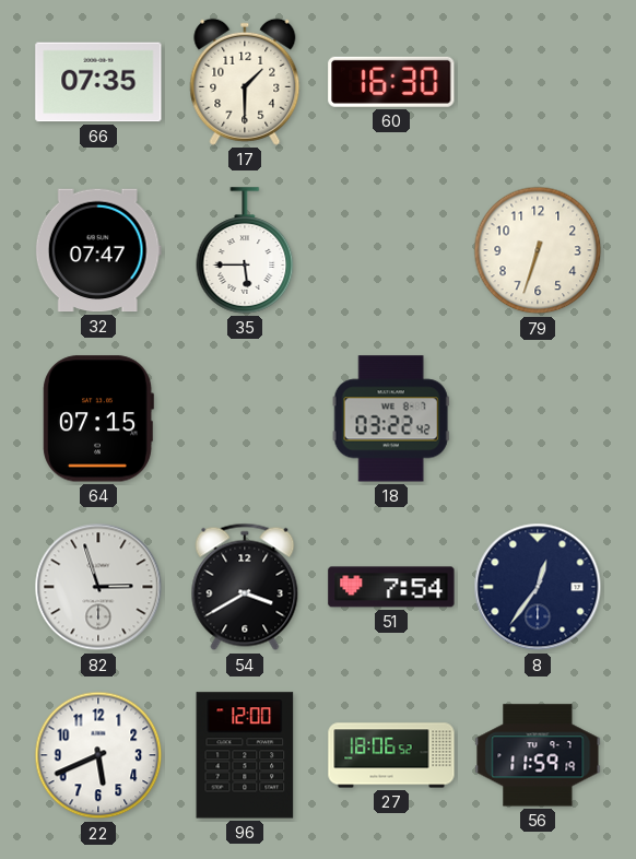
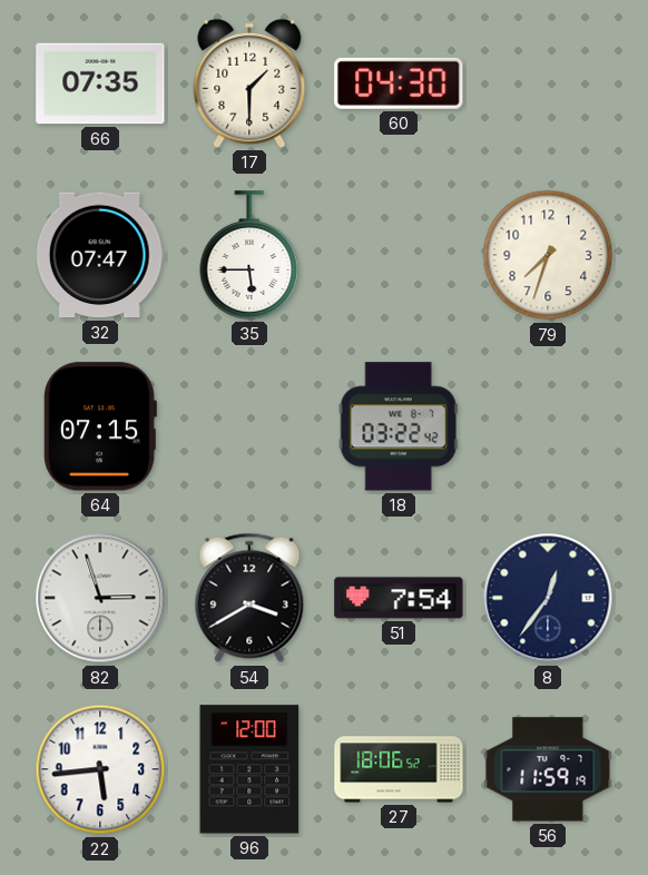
60: 16:30 -> 04:30
79: 6:33 -> 7:33
22: 5:41 -> 5:44
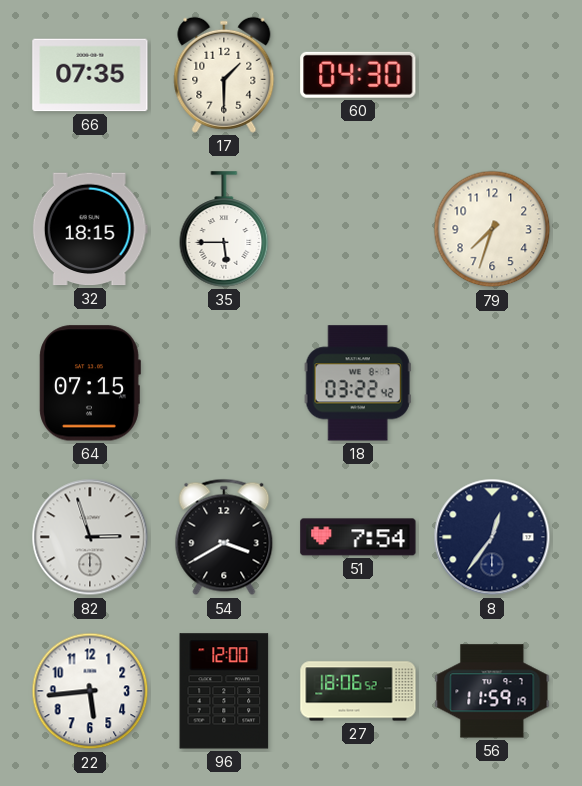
32: 07:47 -> 18:15
